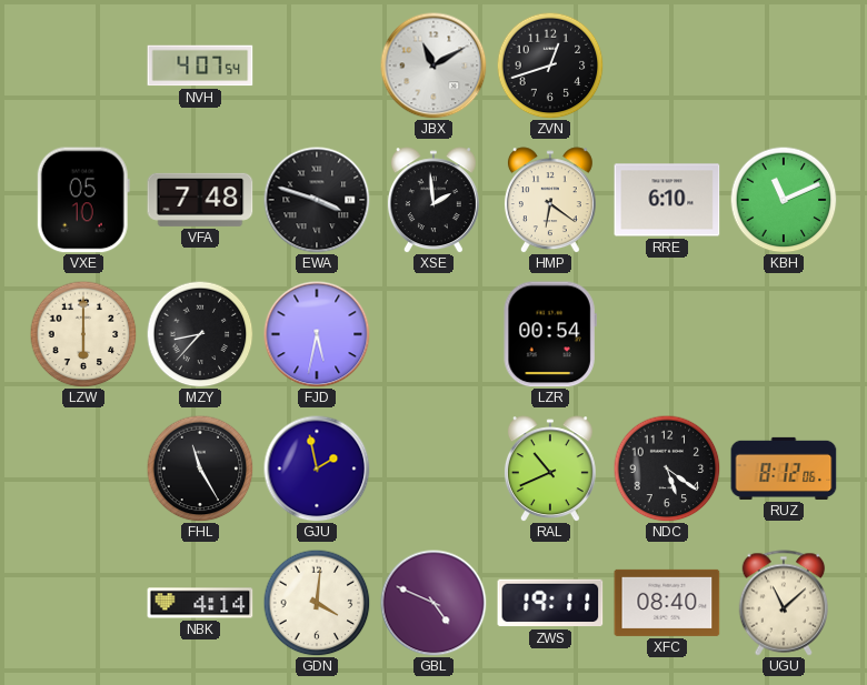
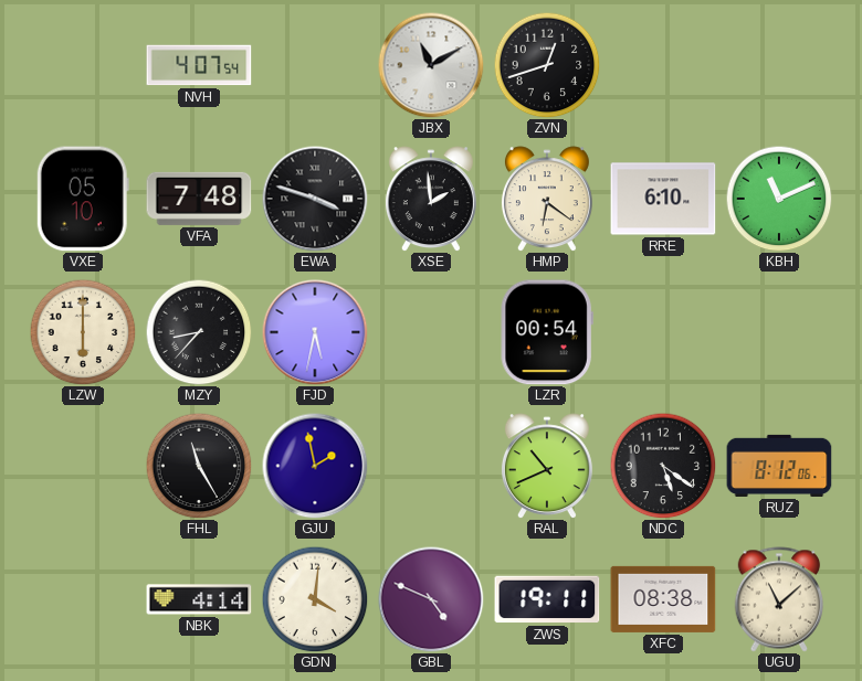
XFC: 08:40 -> 08:38
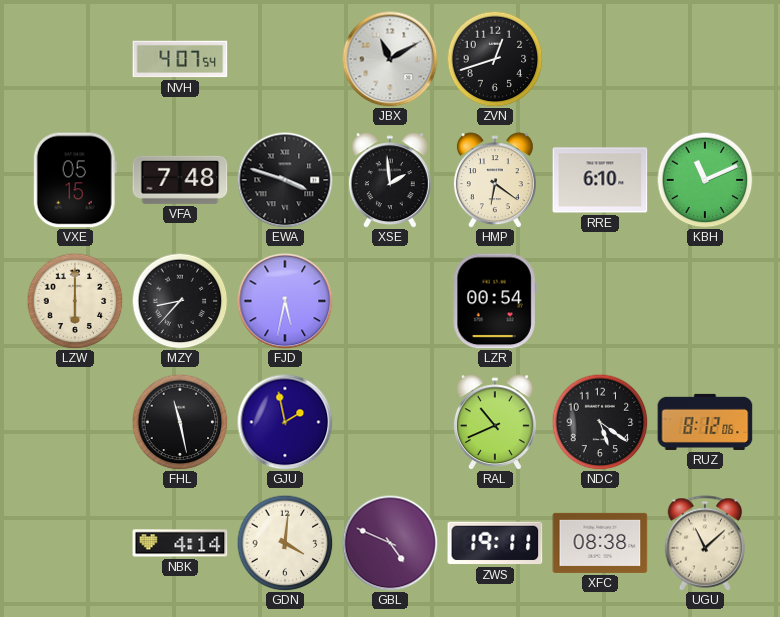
VXE: 05:10 -> 05:15
FHL: 11:25 -> 11:28
